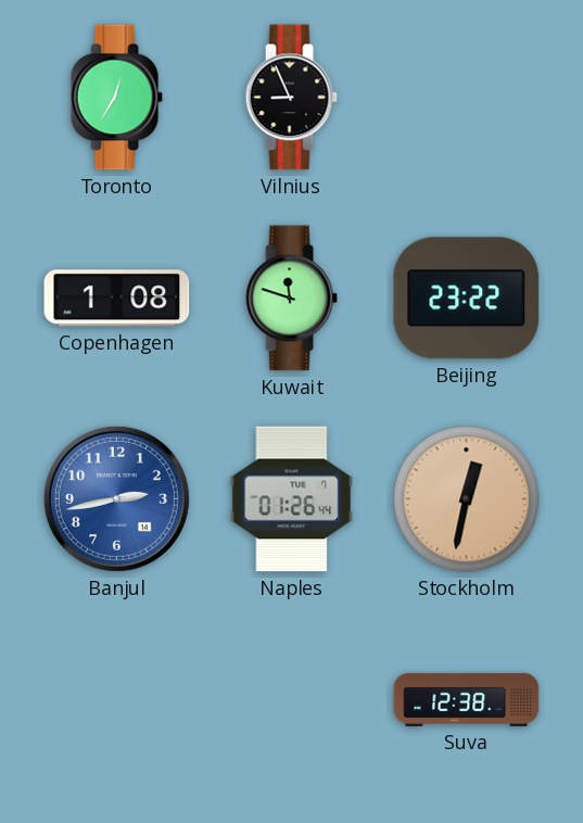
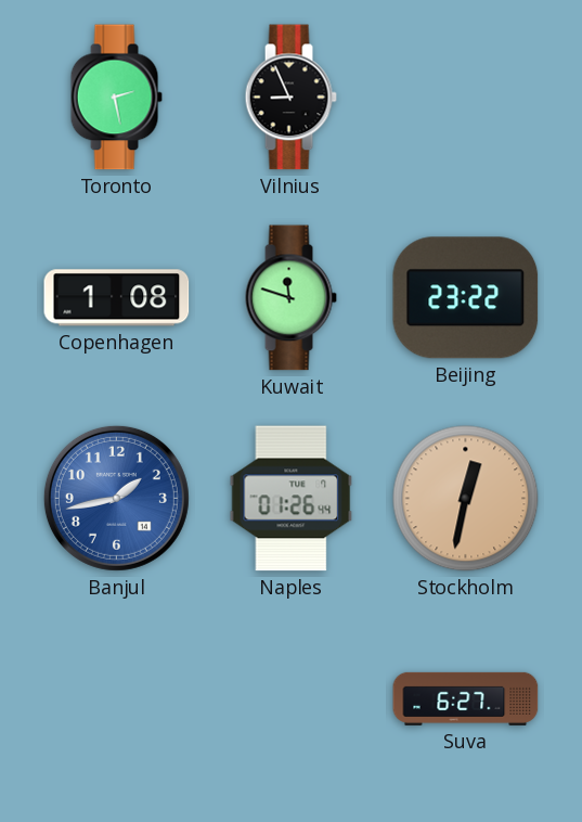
Toronto: 12:35 -> 2:28
Banjul: 2:43 -> 1:43
Suva: 12:38 -> 6:27
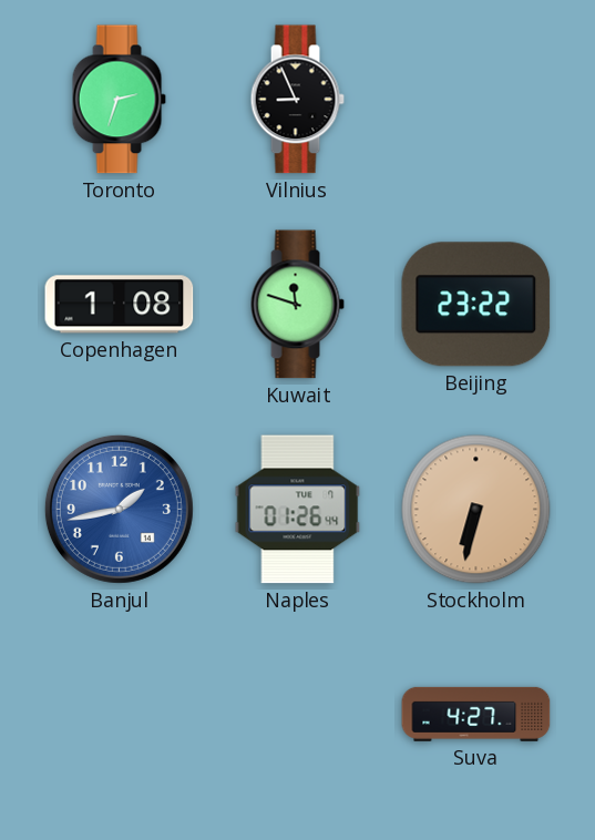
Toronto: 2:28 -> 2:33
Stockholm: 12:32 -> 6:32
Suva: 6:27 -> 4:27
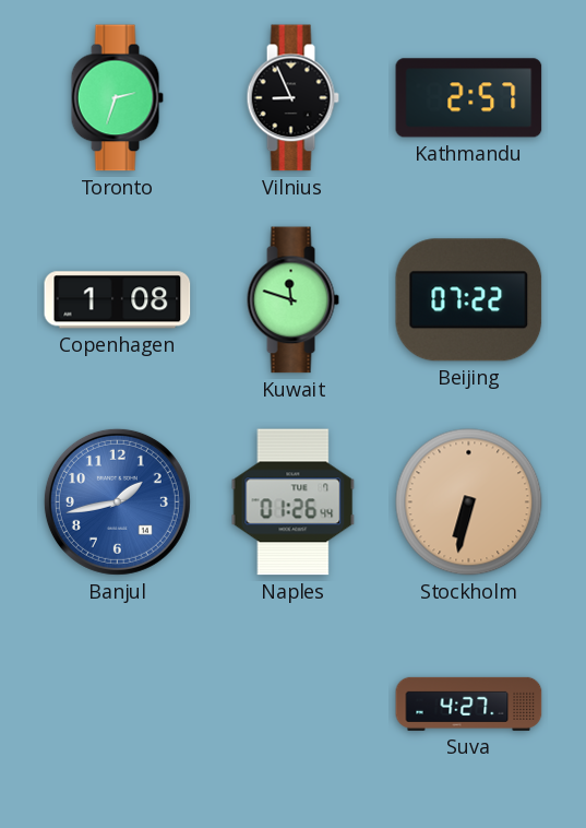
Kathmandu: none -> 2:57
Beijing: 23:22 -> 07:22
